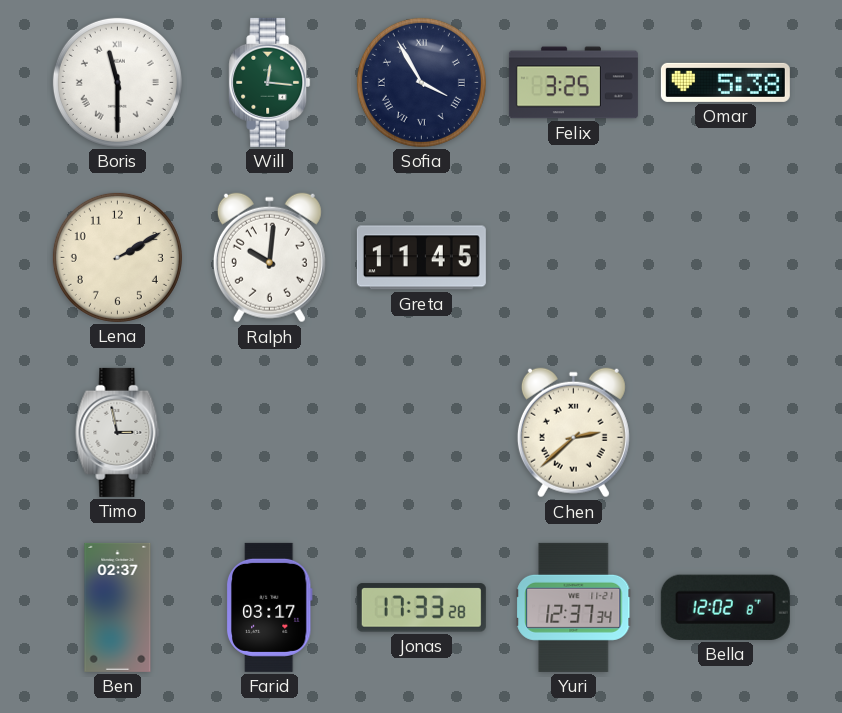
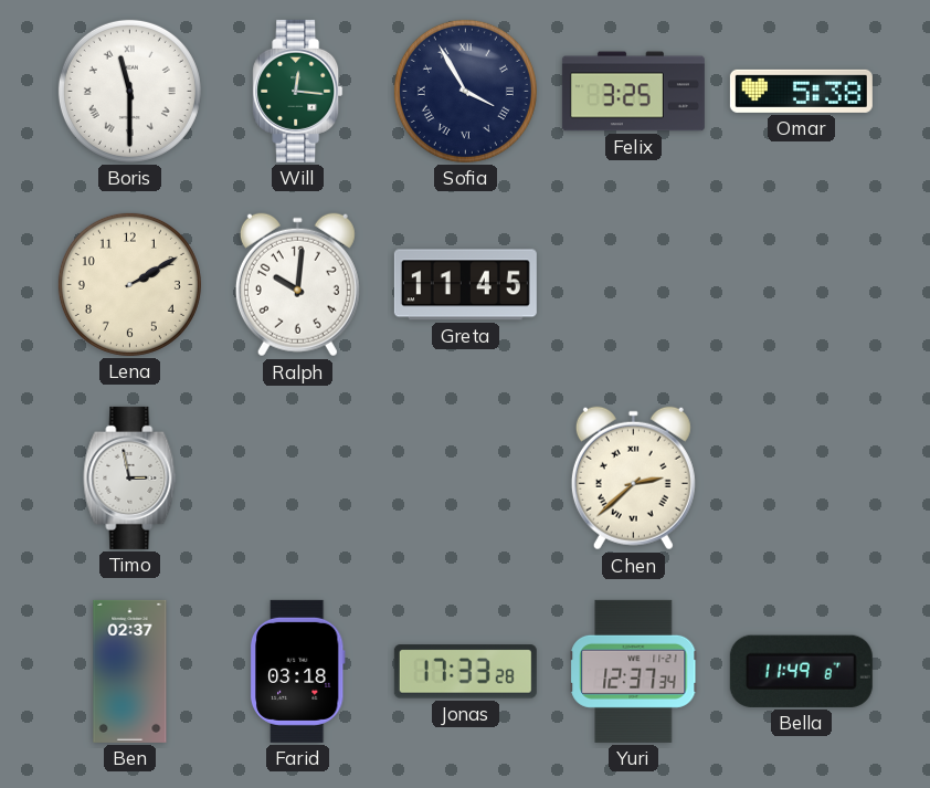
Farid: 03:17 -> 03:18
Bella: 12:02 -> 11:49
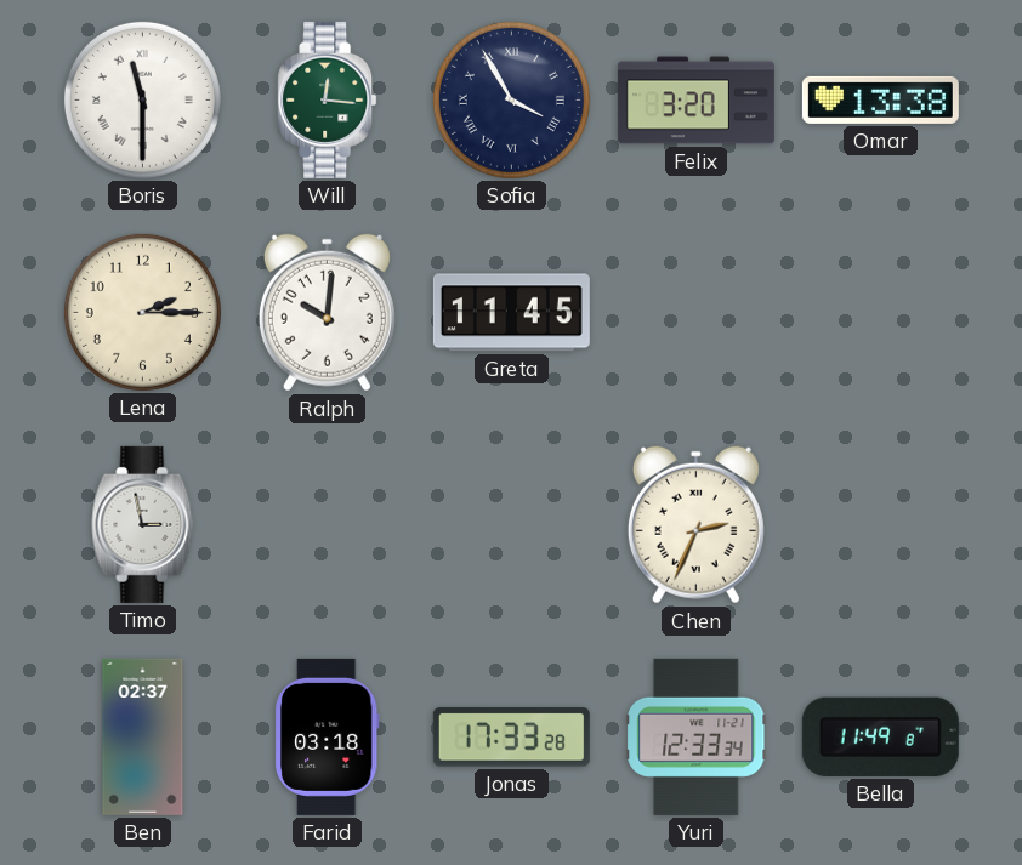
Felix: 3:25 -> 3:20
Omar: 5:38 -> 13:38
Lena: 2:10 -> 2:15
Chen: 2:38 -> 2:34
Yuri: 12:37 -> 12:33
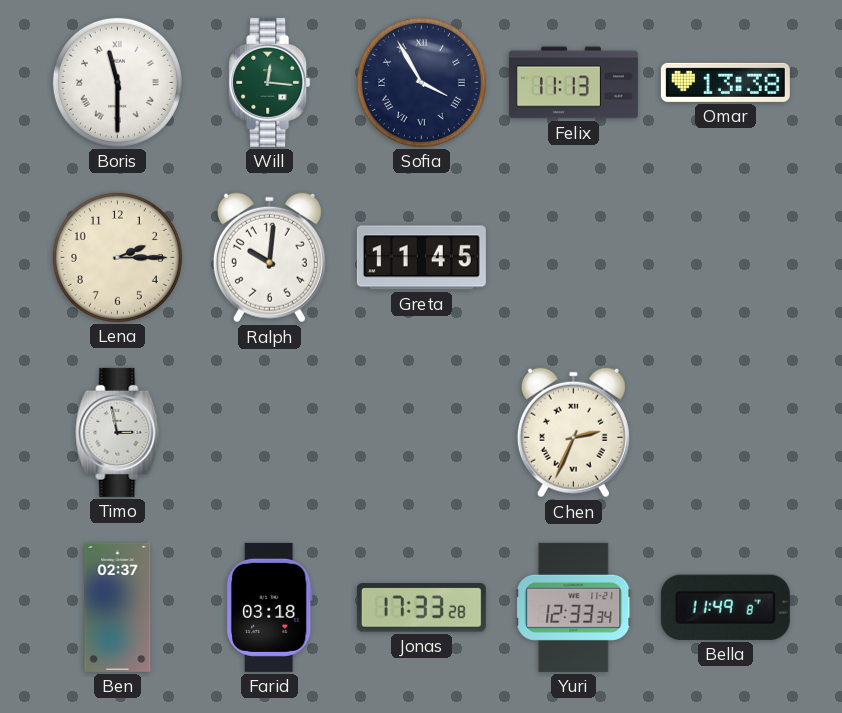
Felix: 3:20 -> 11:13
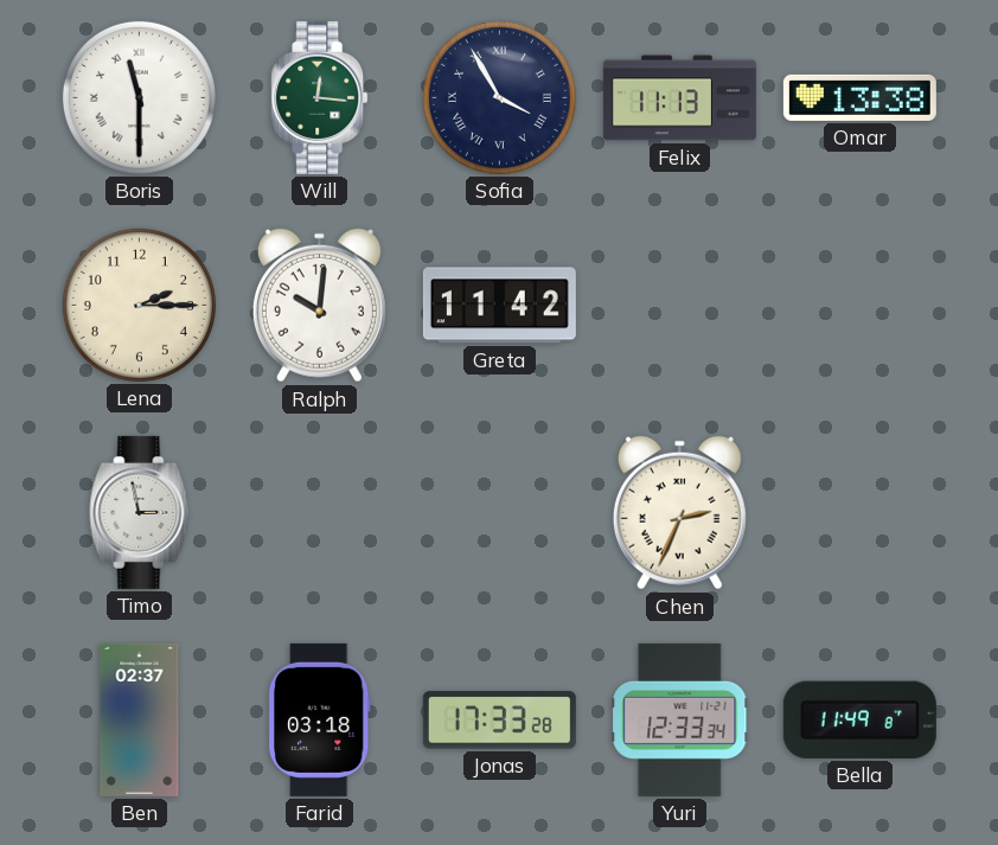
Greta: 11:45 -> 11:42
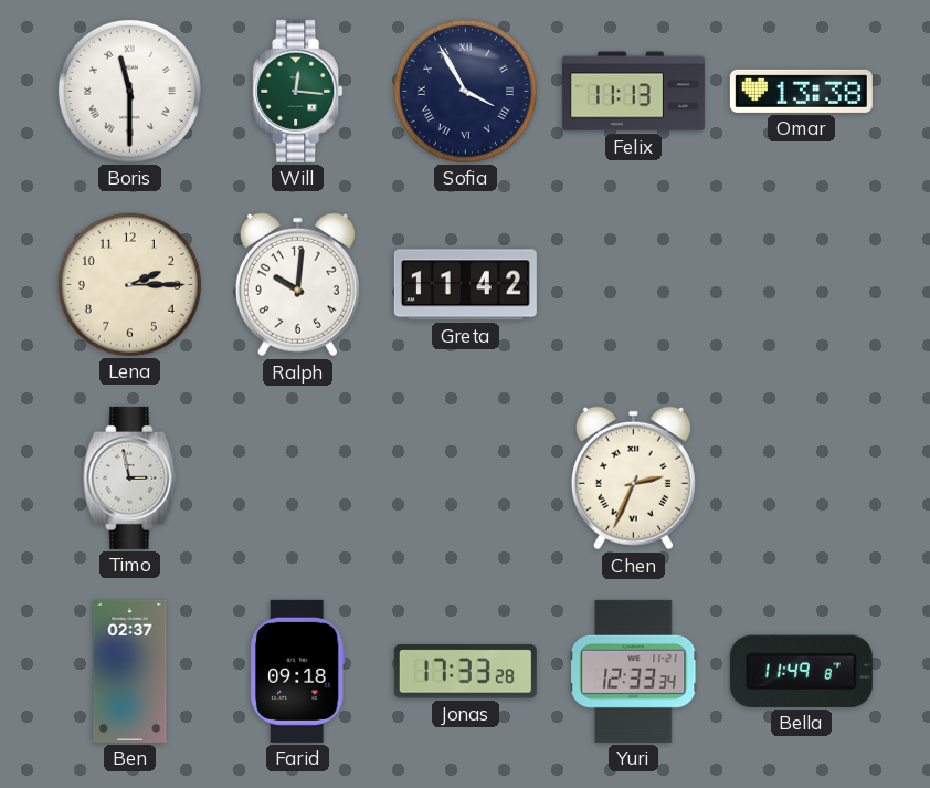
Farid: 03:18 -> 09:18
